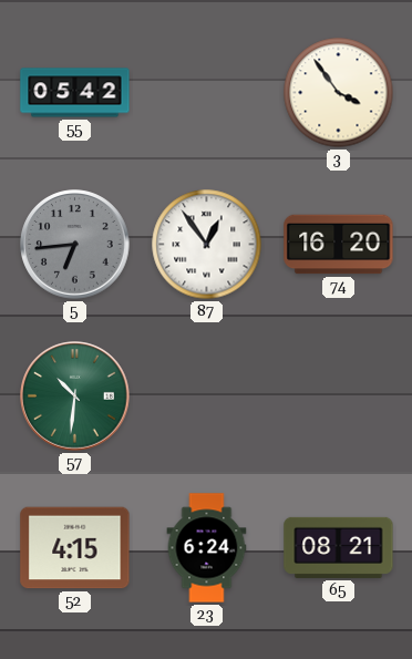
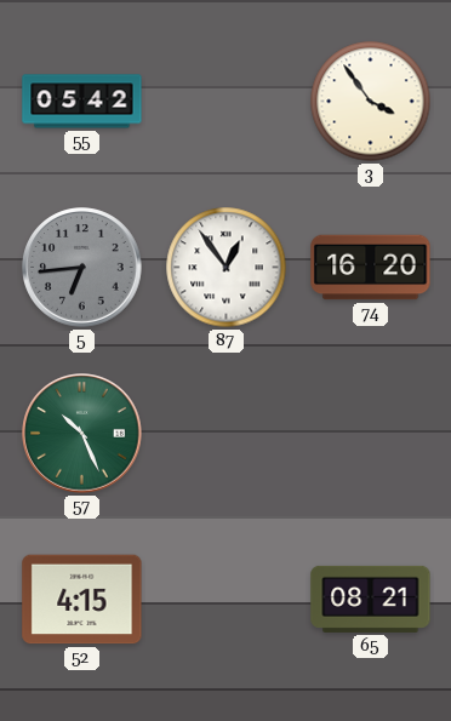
57: 10:31 -> 10:26
23: 6:24 -> none
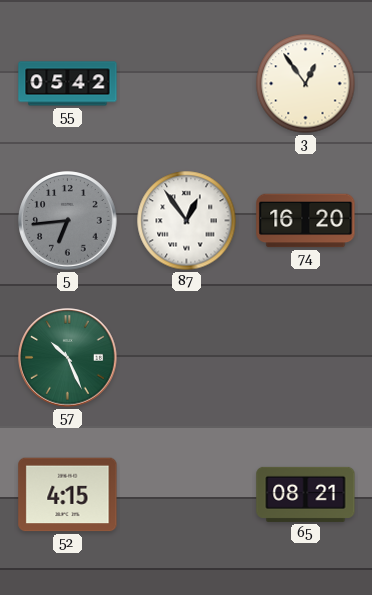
3: 3:54 -> 12:54
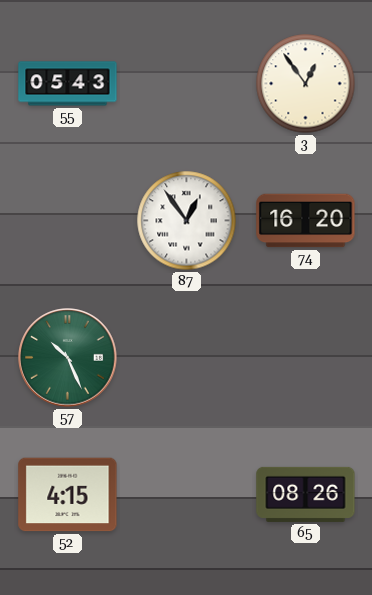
55: 05:42 -> 05:43
5: 6:44 -> none
65: 08:21 -> 08:26
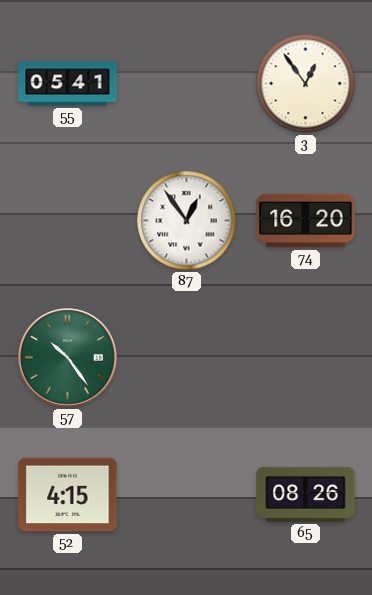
55: 05:43 -> 05:41
57: 10:26 -> 10:24
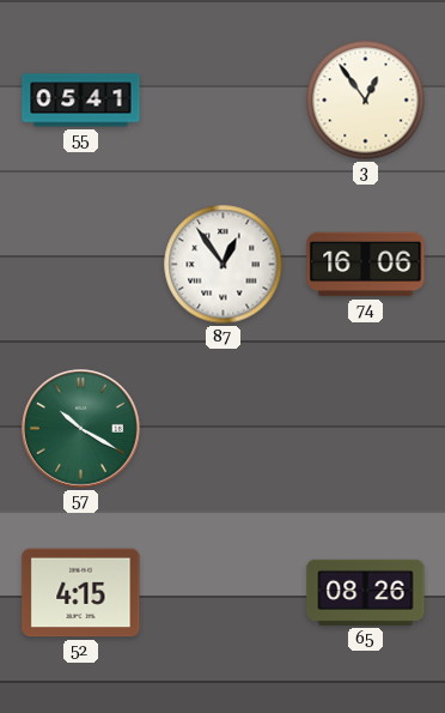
74: 16:20 -> 16:06
57: 10:24 -> 10:20
